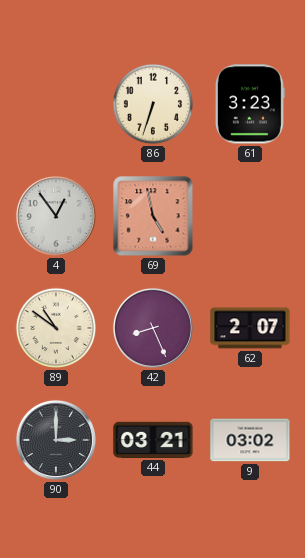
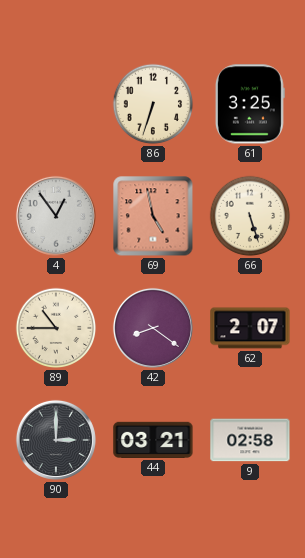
61: 3:23 -> 3:25
66: none -> 5:27
89: 10:51 -> 10:45
42: 8:26 -> 8:21
9: 03:02 -> 02:58
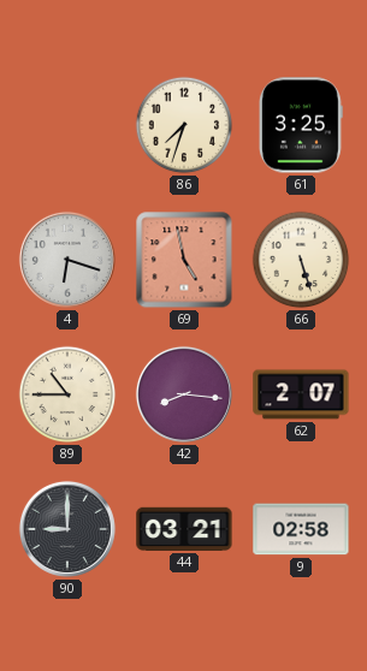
86: 6:33 -> 7:33
4: 12:54 -> 6:18
42: 8:21 -> 8:16
90: 3:00 -> 9:00
